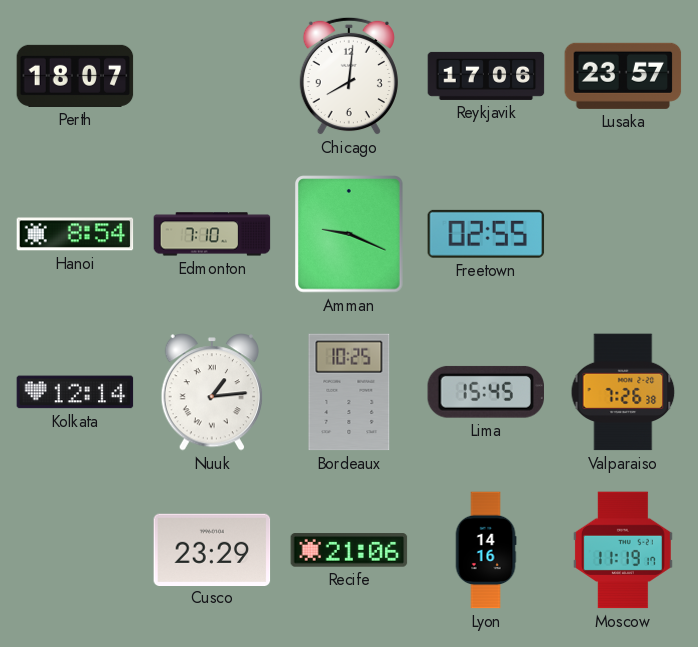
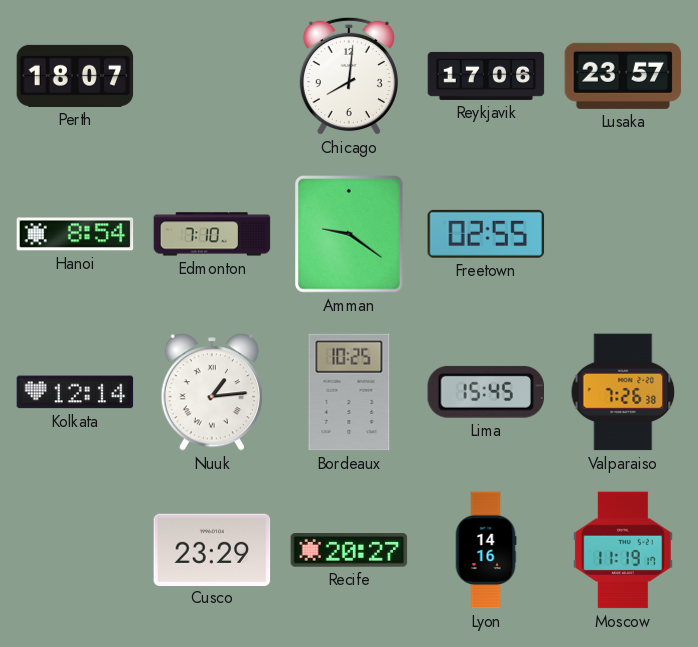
Amman: 9:19 -> 9:21
Recife: 21:06 -> 20:27
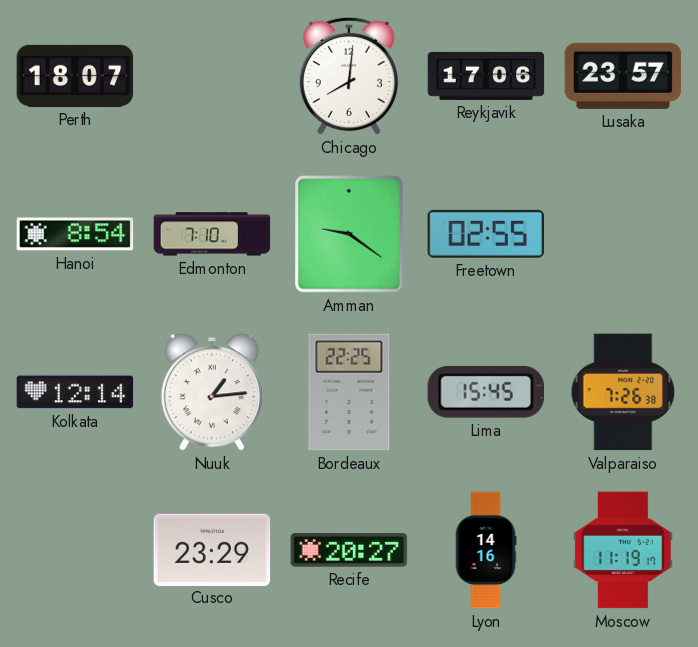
Bordeaux: 10:25 -> 22:25
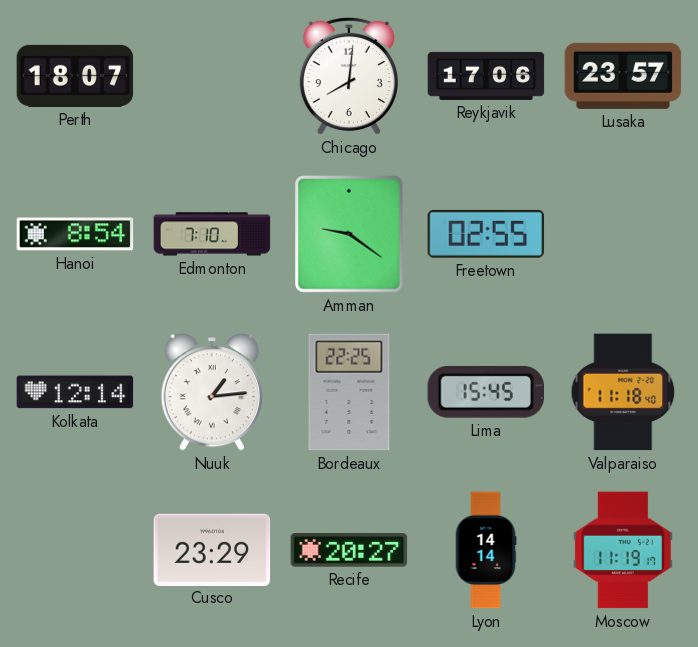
Valparaiso: 7:26 -> 11:18
Lyon: 14:16 -> 14:14
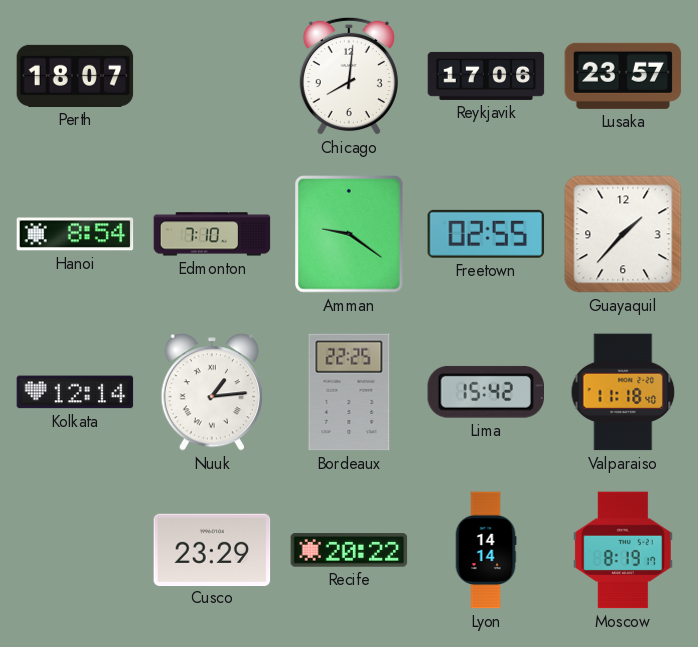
Guayaquil: none -> 1:37
Lima: 15:45 -> 15:42
Recife: 20:27 -> 20:22
Moscow: 11:19 -> 8:19
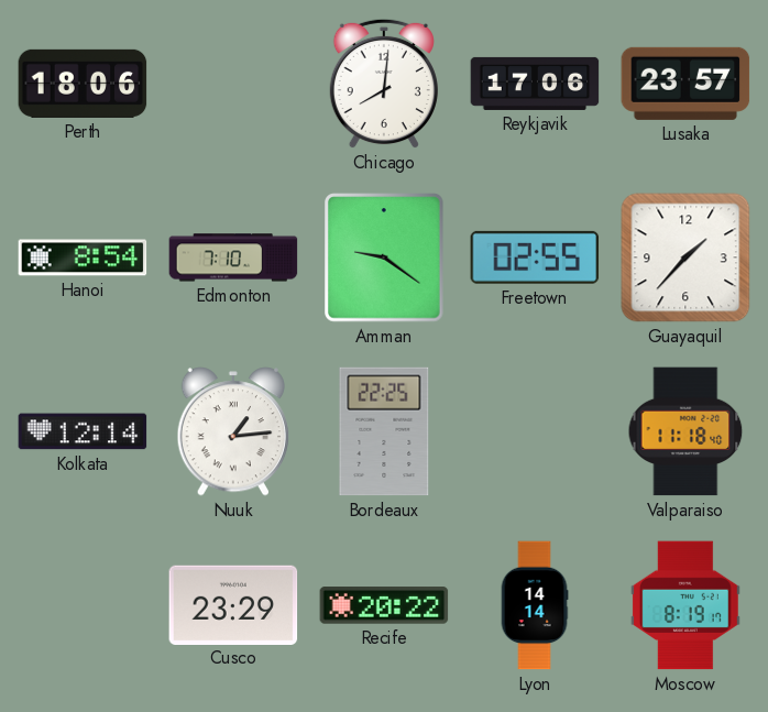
Perth: 18:07 -> 18:06
Lima: 15:42 -> none
